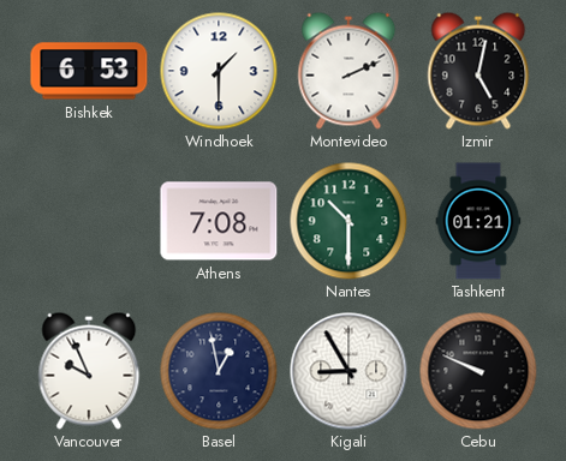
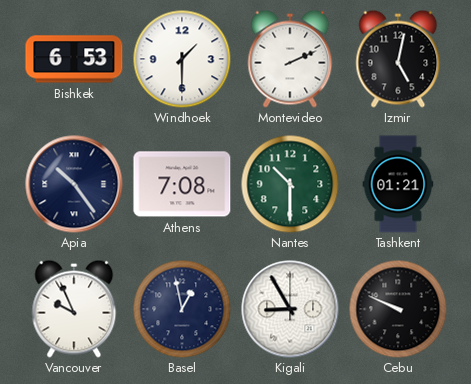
Apia: none -> 10:24
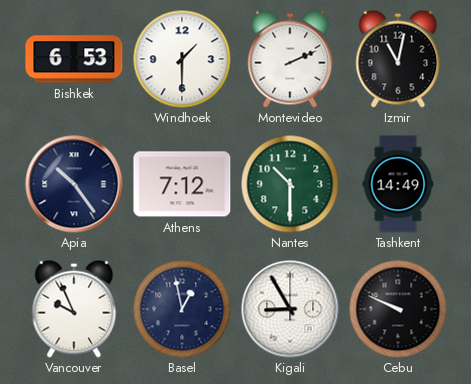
Izmir: 5:02 -> 11:02
Athens: 7:08 -> 7:12
Tashkent: 01:21 -> 14:49
